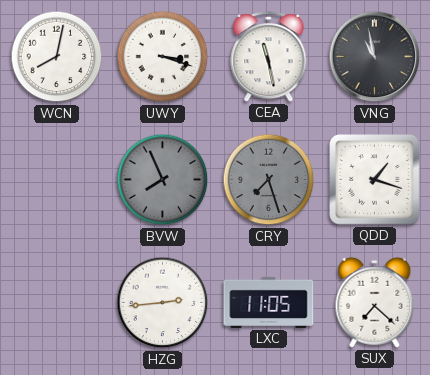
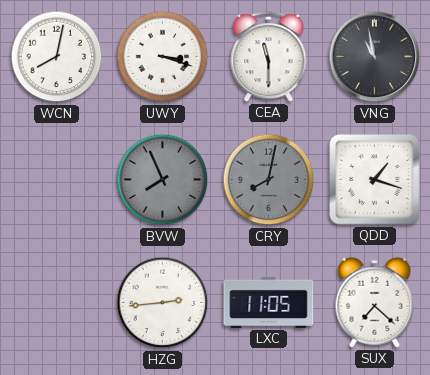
CEA: 11:28 -> 11:30
CRY: 7:27 -> 8:02
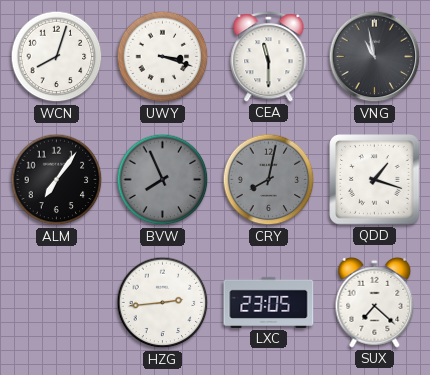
WCN: 8:02 -> 8:03
ALM: none -> 7:06
LXC: 11:05 -> 23:05
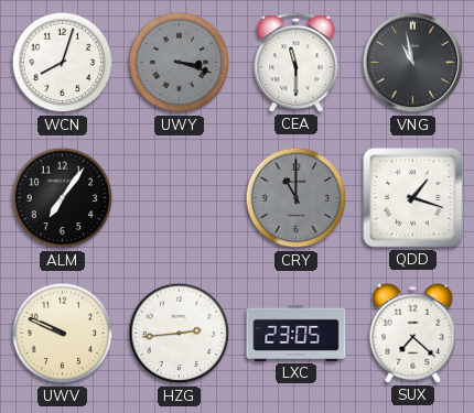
UWY dial: white -> grey
BVW: 7:56 -> none
CRY: 8:02 -> 11:00
UWV: none -> 9:49
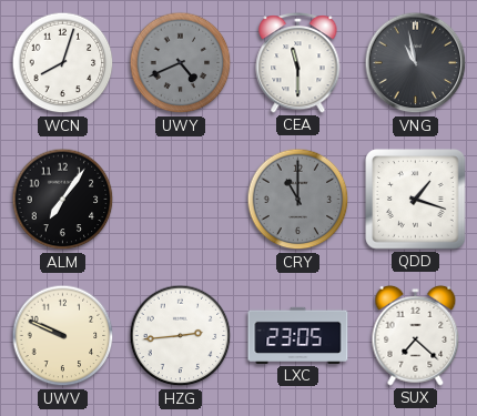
UWY: 3:18 -> 4:41
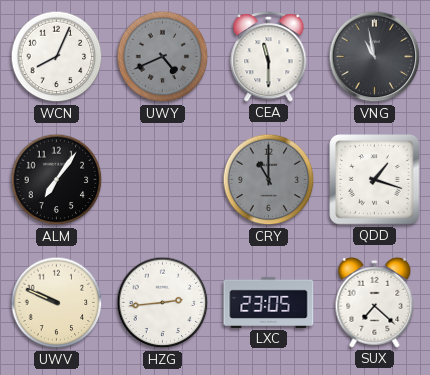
WCN: 8:03 -> 8:04
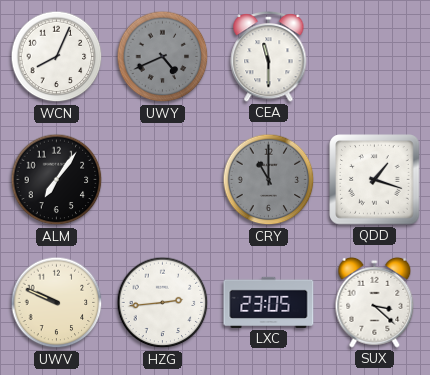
VNG: 10:58 -> none
SUX: 7:22 -> 3:22
